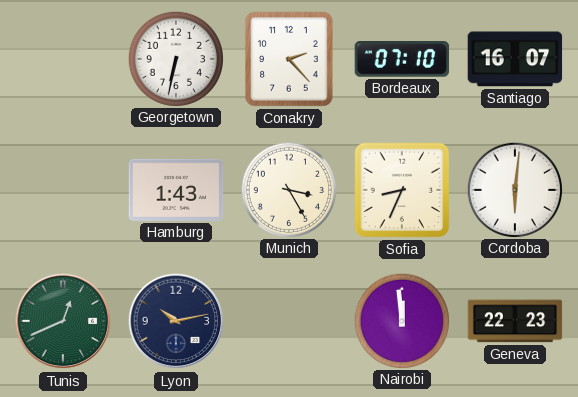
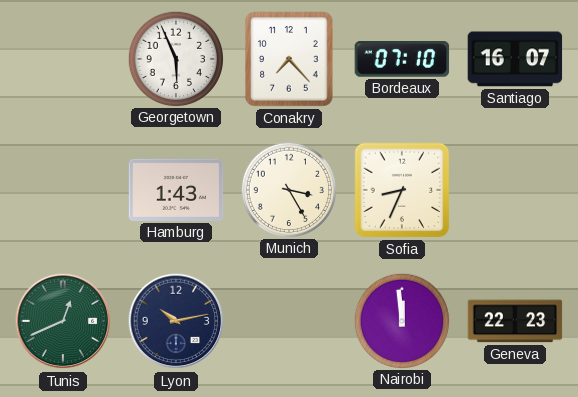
Georgetown: 6:32 -> 5:56
Conakry: 2:23 -> 7:23
Cordoba: 6:01 -> none
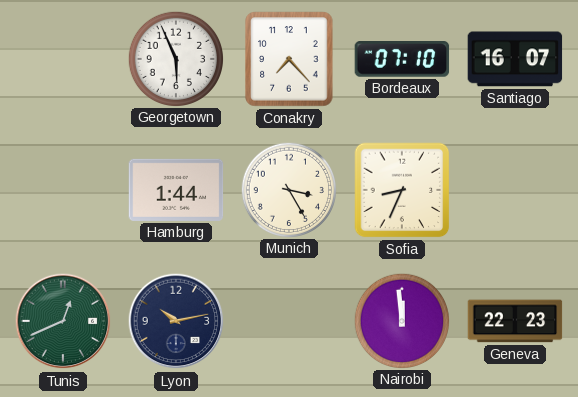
Hamburg: 1:43 -> 1:44
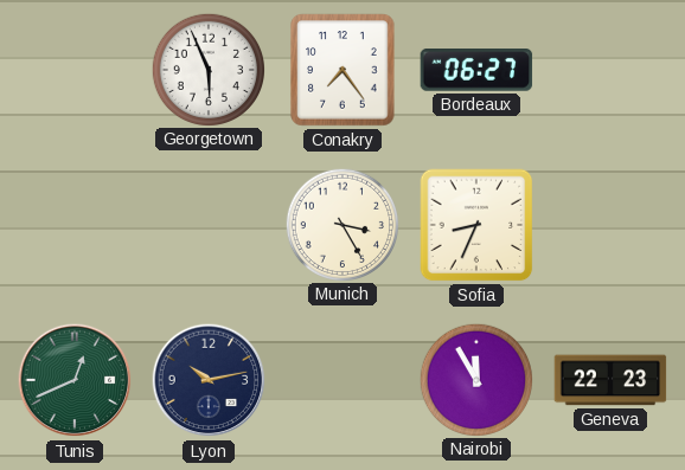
Conakry: 7:23 -> 7:24
Bordeaux: 07:10 -> 06:27
Santiago: 16:07 -> none
Hamburg: 1:44 -> none
Nairobi: 11:59 -> 11:55
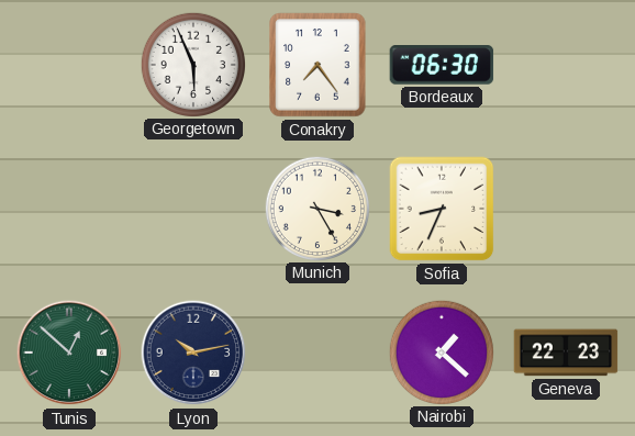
Bordeaux: 06:27 -> 06:30
Tunis: 12:41 -> 12:52
Nairobi: 11:55 -> 1:22
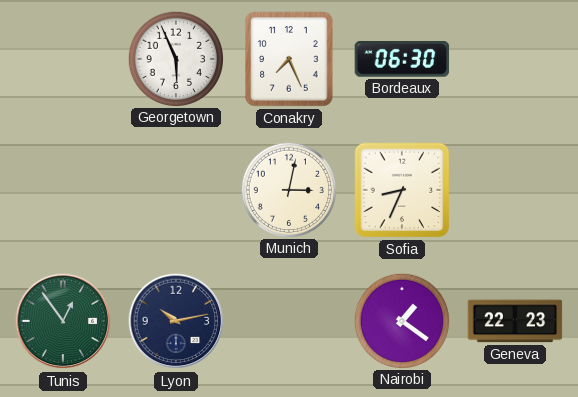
Conakry: 7:24 -> 7:26
Munich: 3:25 -> 3:02
Tunis: 12:52 -> 12:54
Nairobi: 1:22 -> 1:21
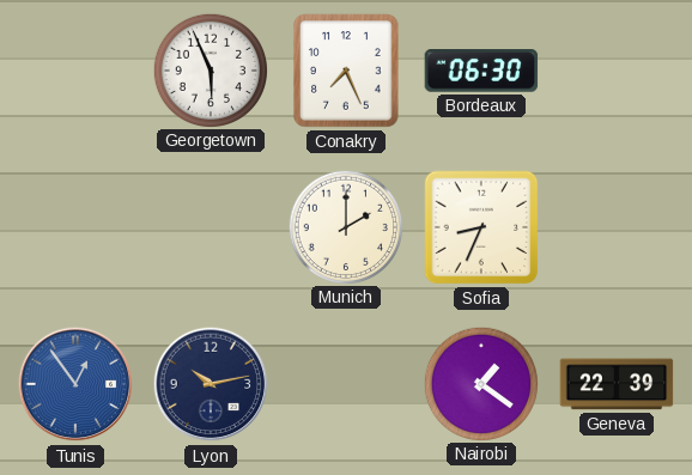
Munich: 3:02 -> 2:00
Tunis dial: green -> blue
Geneva: 22:23 -> 22:39
